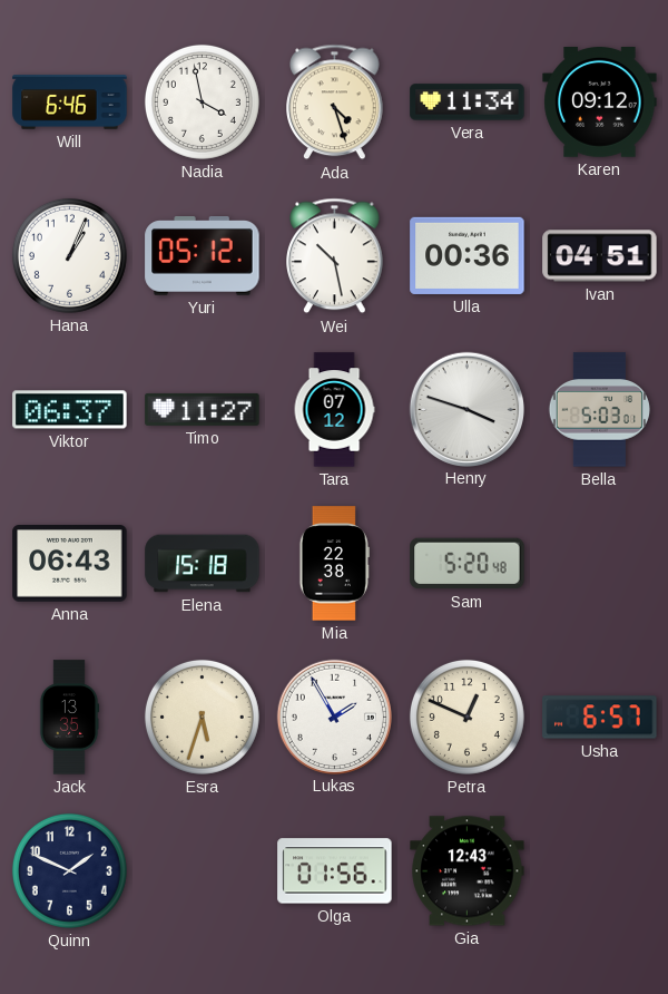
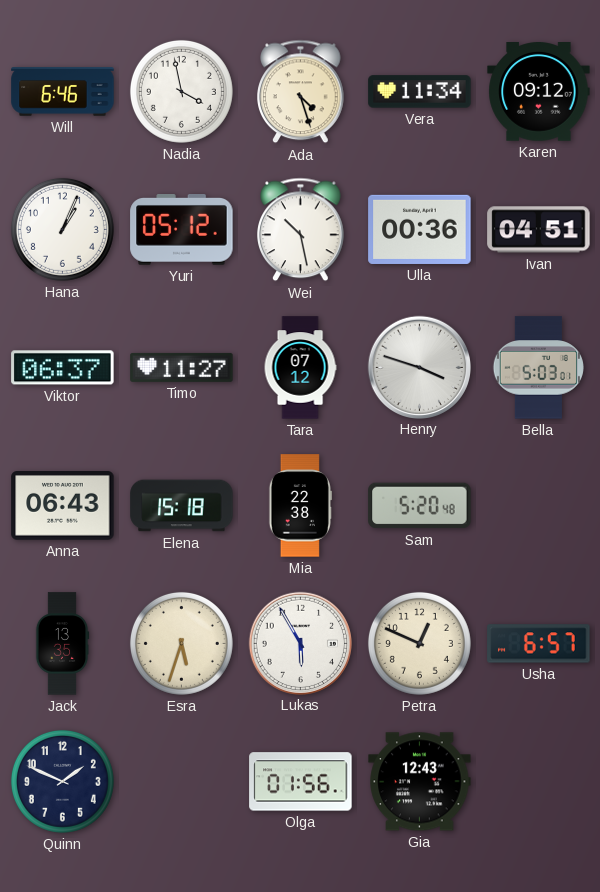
Lukas: 1:55 -> 5:55
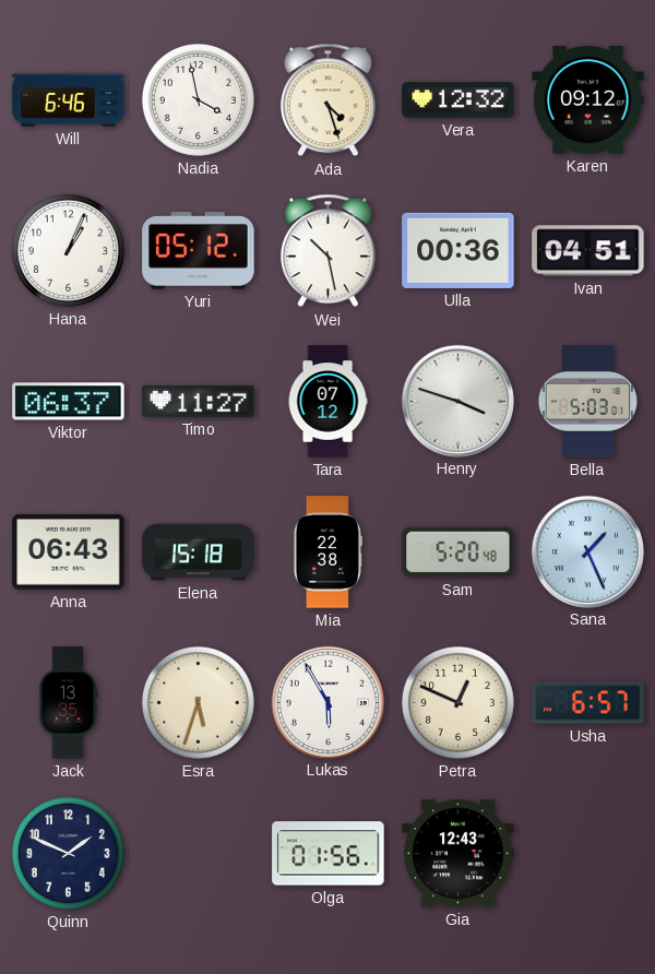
Vera: 11:34 -> 12:32
Sana: none -> 1:26
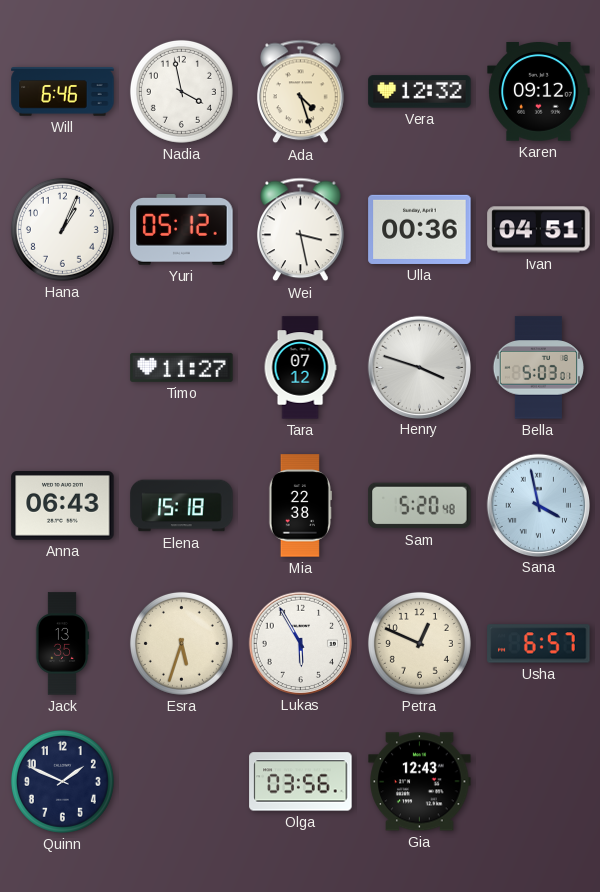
Wei: 10:28 -> 3:28
Viktor: 06:37 -> none
Sana: 1:26 -> 3:58
Olga: 01:56 -> 03:56
